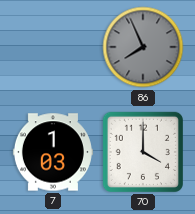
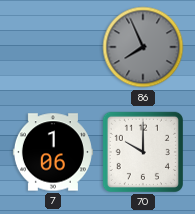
7: 1:03 -> 1:06
70: 4:00 -> 10:00
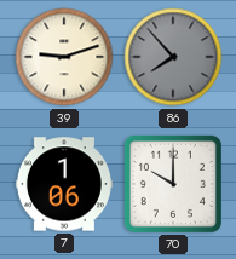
39: none -> 9:12
86: 7:56 -> 7:53
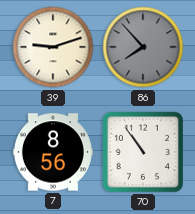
7: 1:06 -> 8:56
70: 10:00 -> 10:54
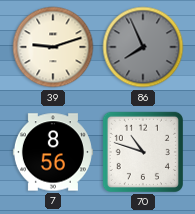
86: 7:53 -> 7:56
70: 10:54 -> 10:48
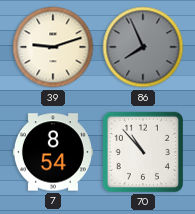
7: 8:56 -> 8:54
70: 10:48 -> 10:53
